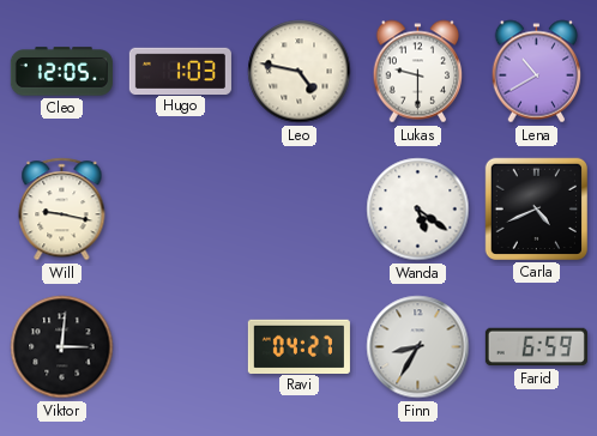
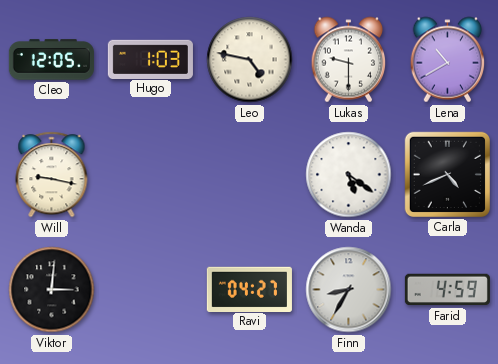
Farid: 6:59 -> 4:59
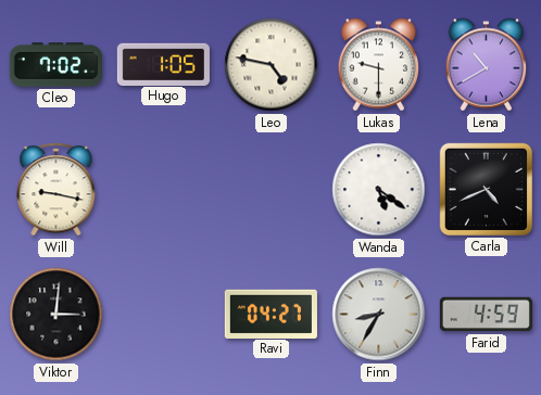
Cleo: 12:05 -> 7:02
Hugo: 1:03 -> 1:05
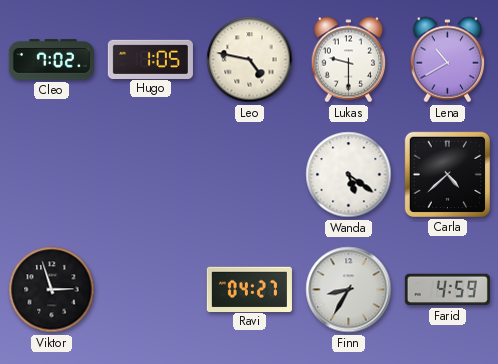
Will: 9:17 -> none
Carla: 4:41 -> 4:38
Viktor: 3:01 -> 2:57
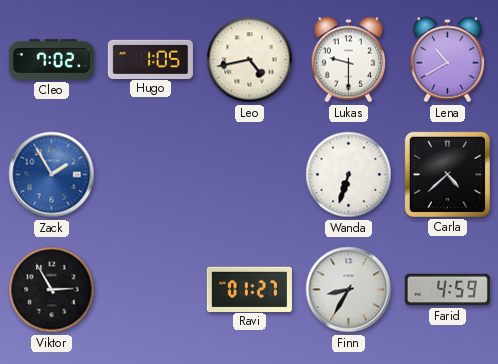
Leo: 4:47 -> 4:43
Zack: none -> 1:55
Wanda: 5:21 -> 6:33
Viktor: 2:57 -> 2:55
Ravi: 04:27 -> 01:27
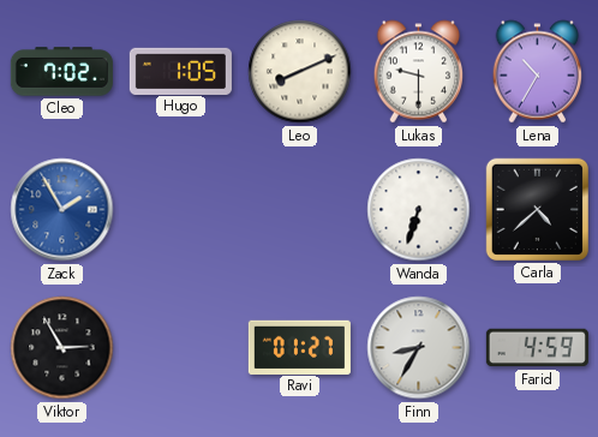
Leo: 4:43 -> 8:11
Lena: 10:40 -> 10:35
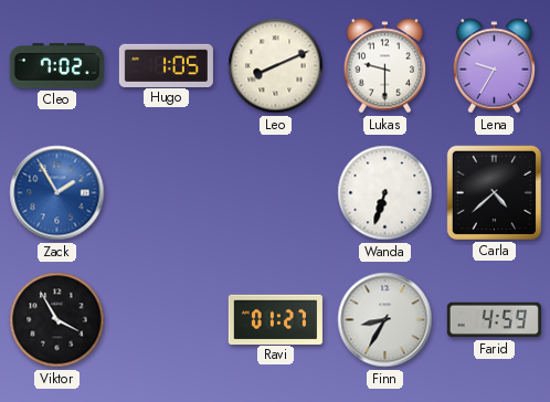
Lena: 10:35 -> 9:35
Viktor: 2:55 -> 3:55
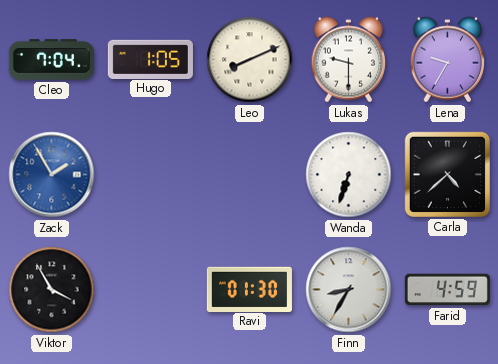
Cleo: 7:02 -> 7:04
Ravi: 01:27 -> 01:30
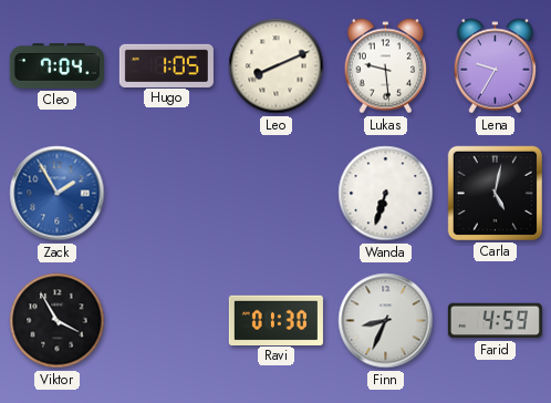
Lukas: 9:30 -> 9:29
Carla: 4:38 -> 5:02
Finn: 8:35 -> 8:34
